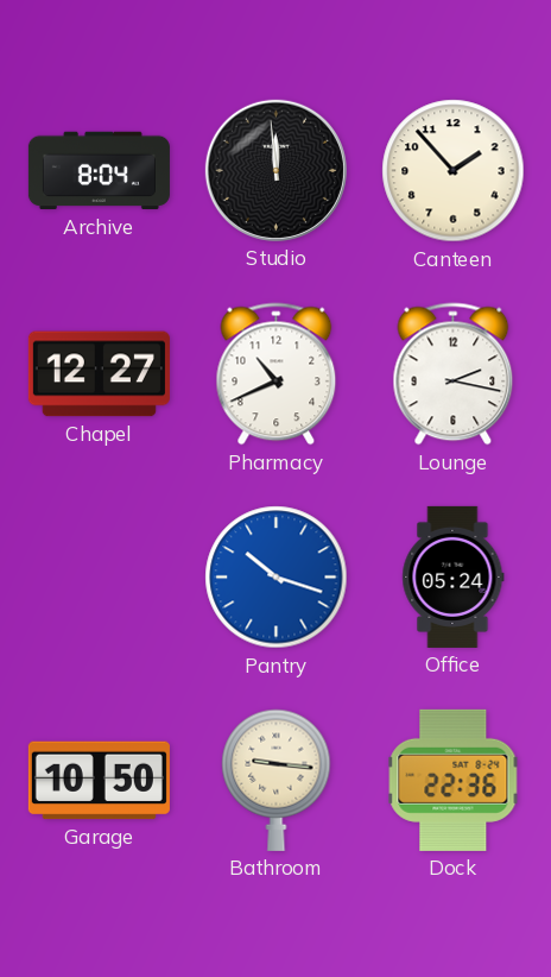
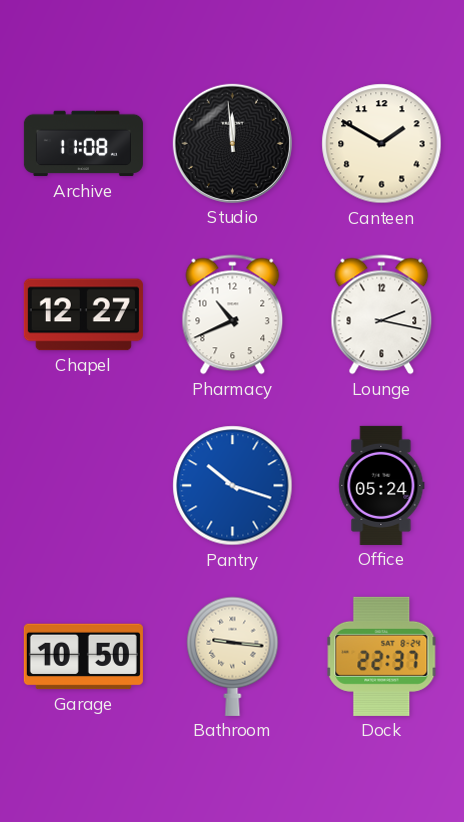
Archive: 8:04 -> 11:08
Canteen: 1:53 -> 1:50
Dock: 22:36 -> 22:37
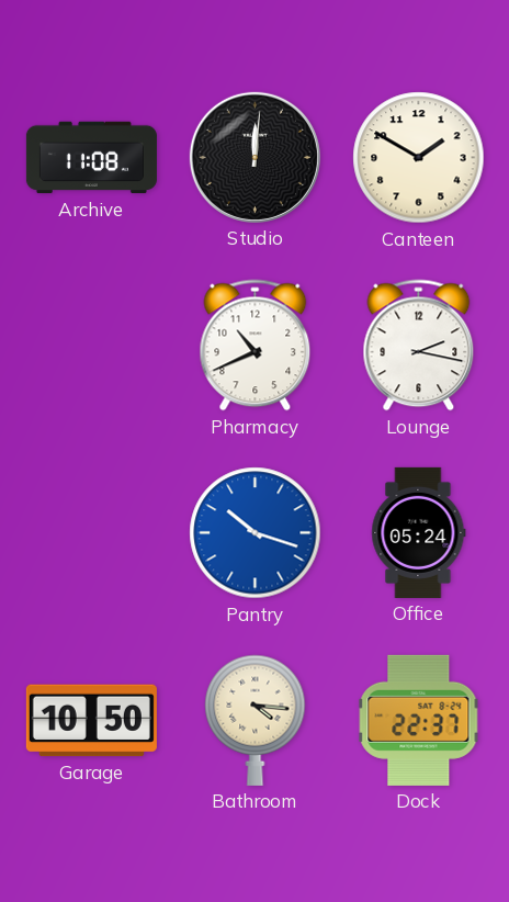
Studio: 11:59 -> 12:01
Chapel: 12:27 -> none
Bathroom: 9:16 -> 4:16
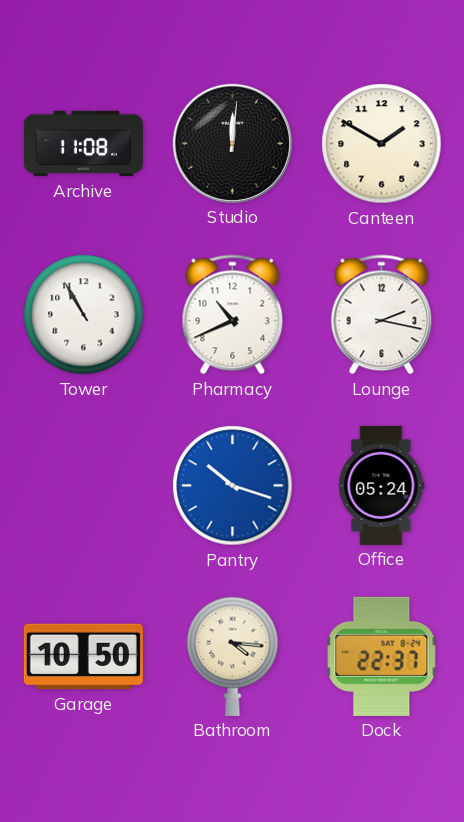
Tower: none -> 10:55
